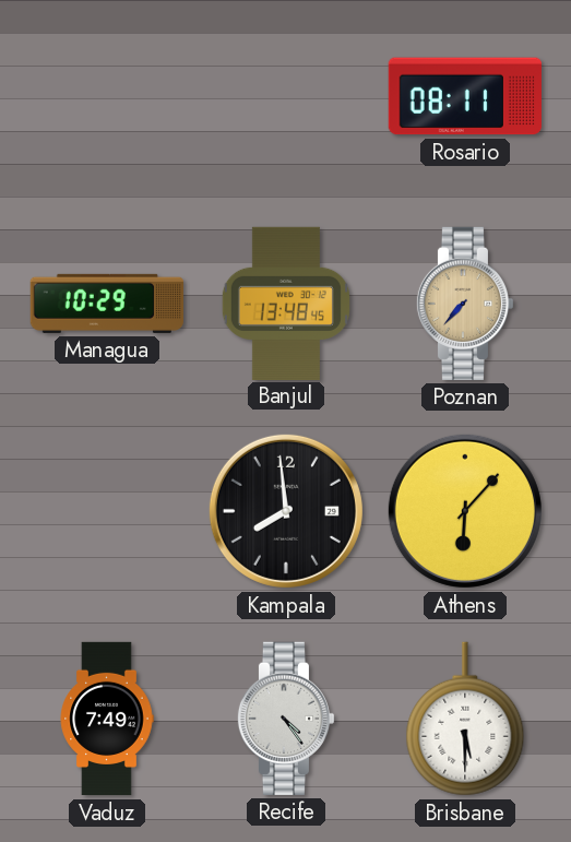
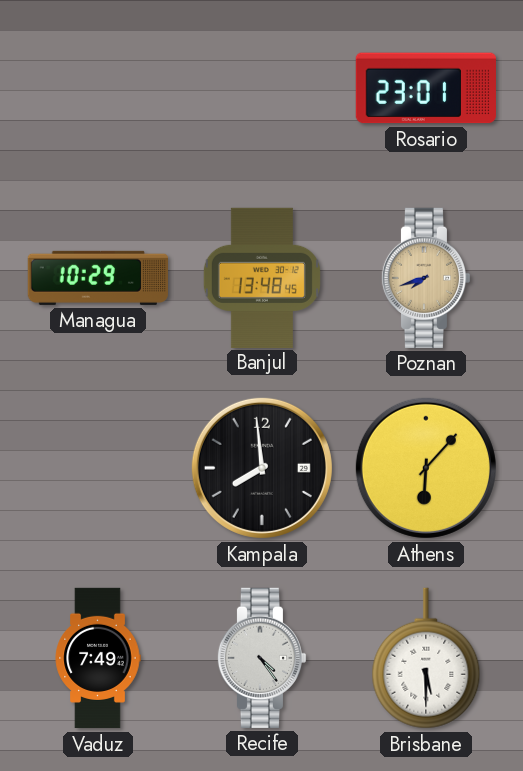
Rosario: 08:11 -> 23:01
Poznan: 7:37 -> 7:42
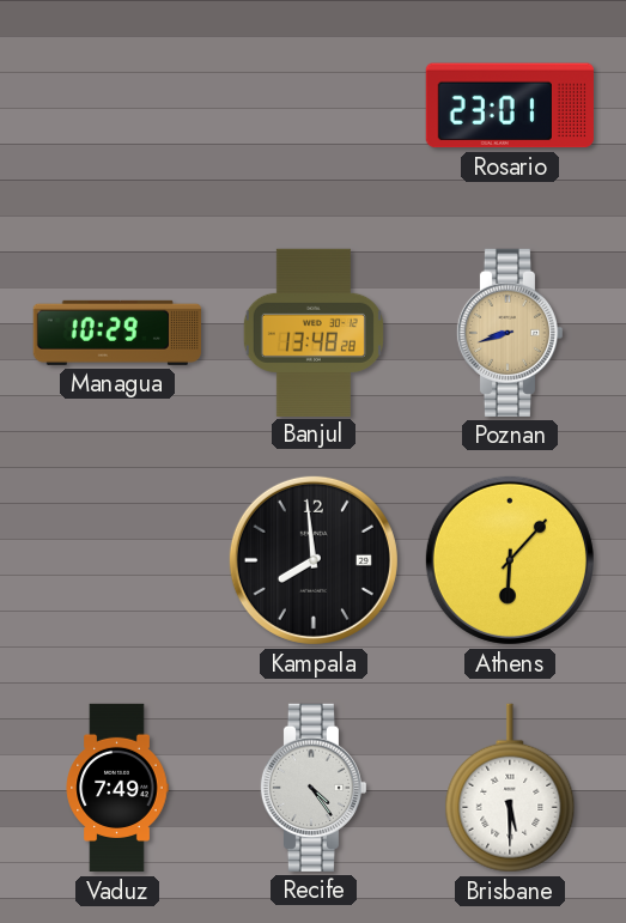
Banjul: 13:48:45 -> 13:48:28
Poznan: 7:42 -> 8:42
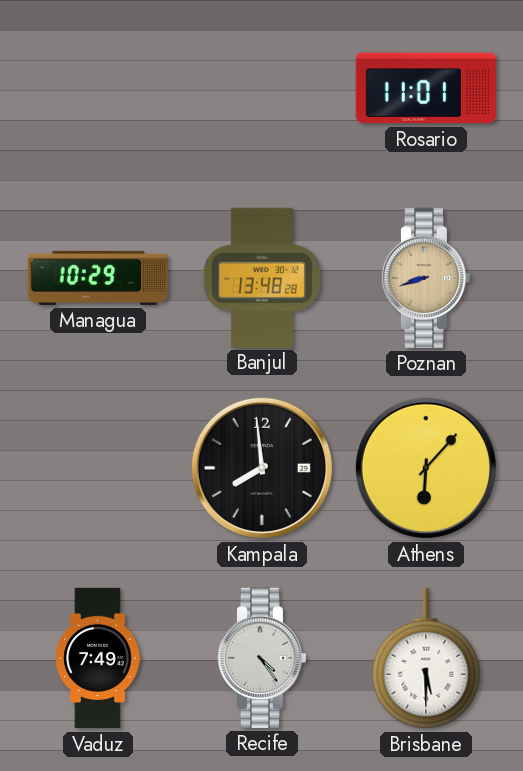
Rosario: 23:01 -> 11:01
